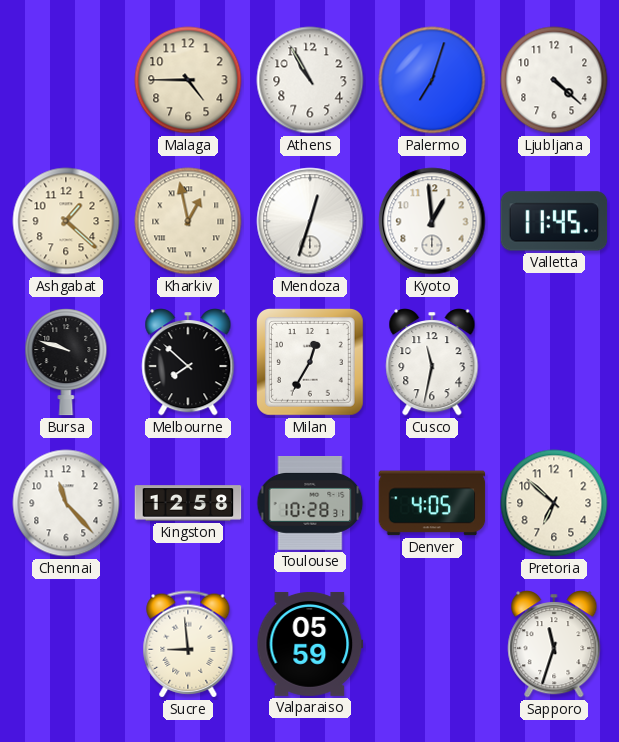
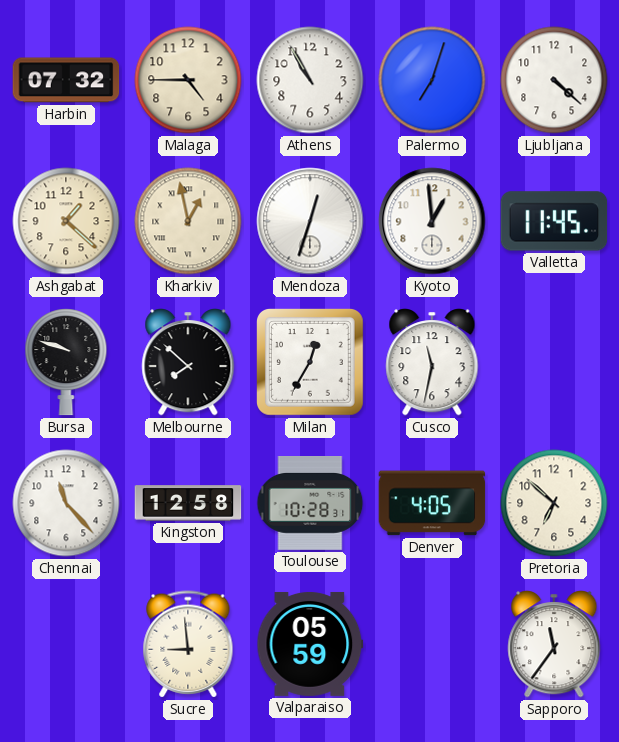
Harbin: none -> 07:32
Sapporo: 11:33 -> 11:36
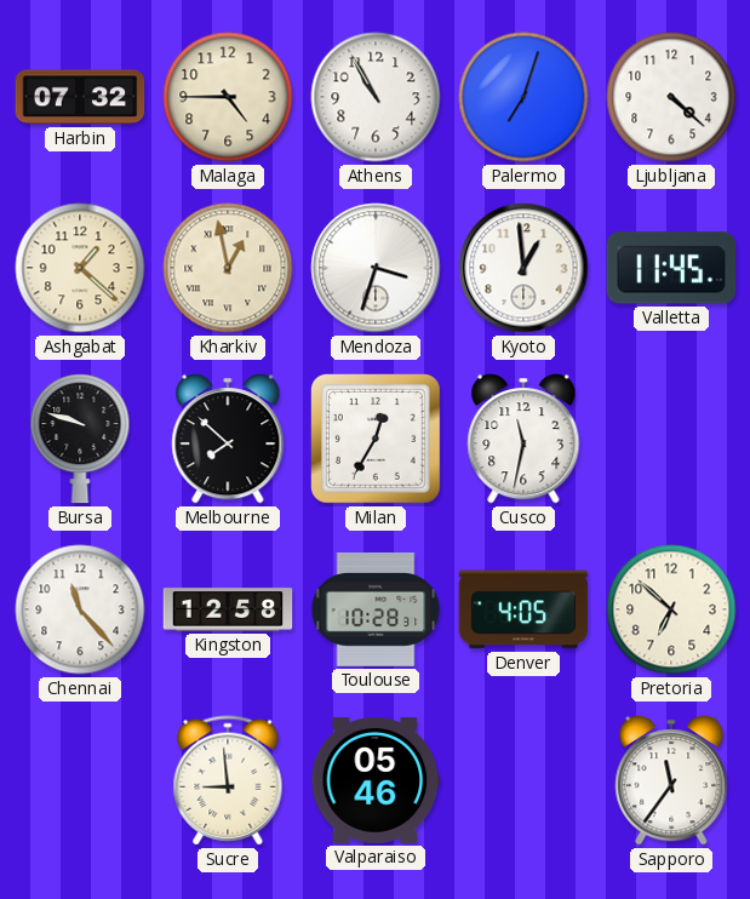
Mendoza: 12:33 -> 3:33
Valparaiso: 05:59 -> 05:46
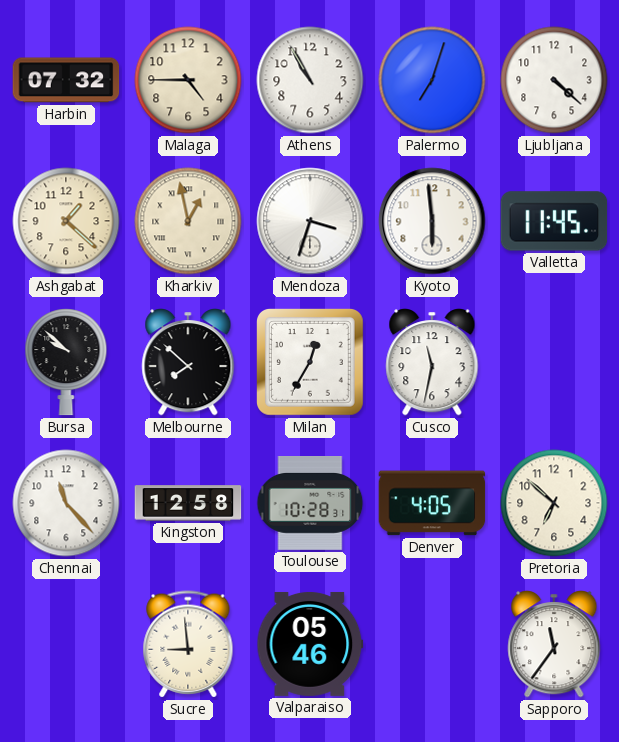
Kyoto: 12:59 -> 5:59
Bursa: 9:48 -> 9:52
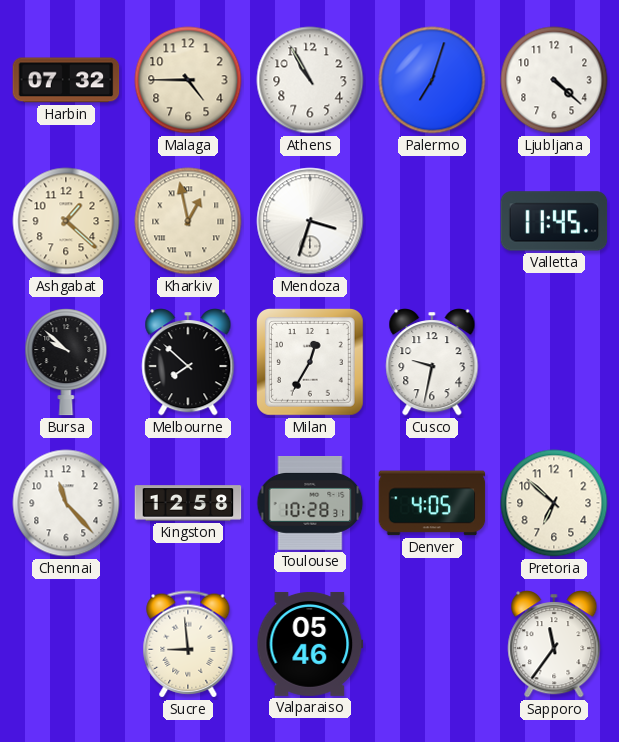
Kyoto: 5:59 -> none
Cusco: 11:32 -> 9:32
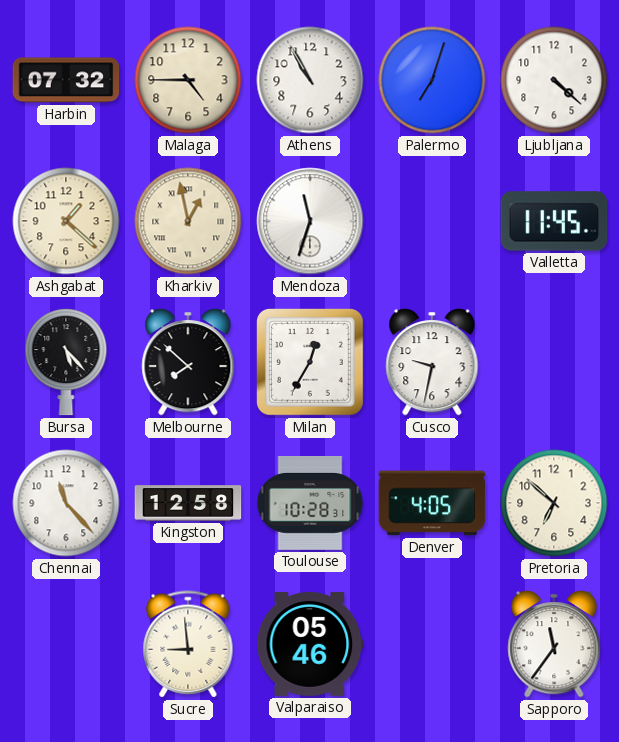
Mendoza: 3:33 -> 11:33
Bursa: 9:52 -> 5:23
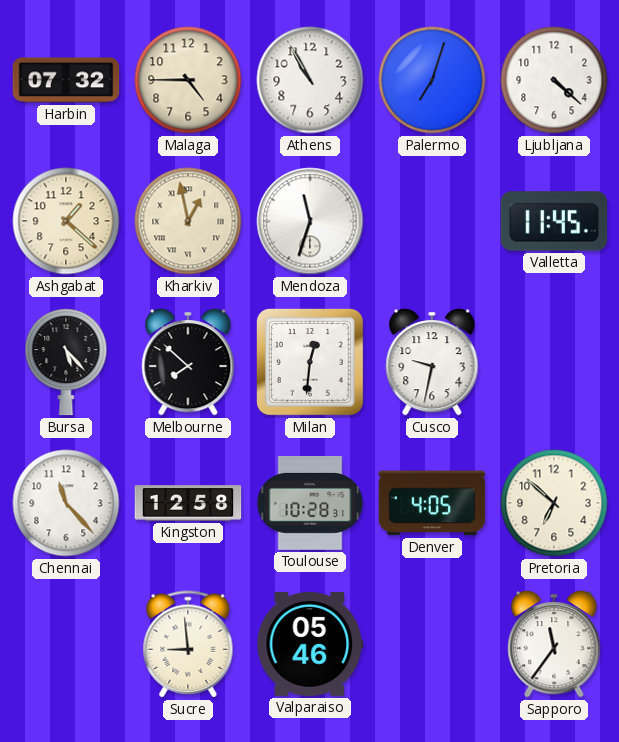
Milan: 12:35 -> 12:31
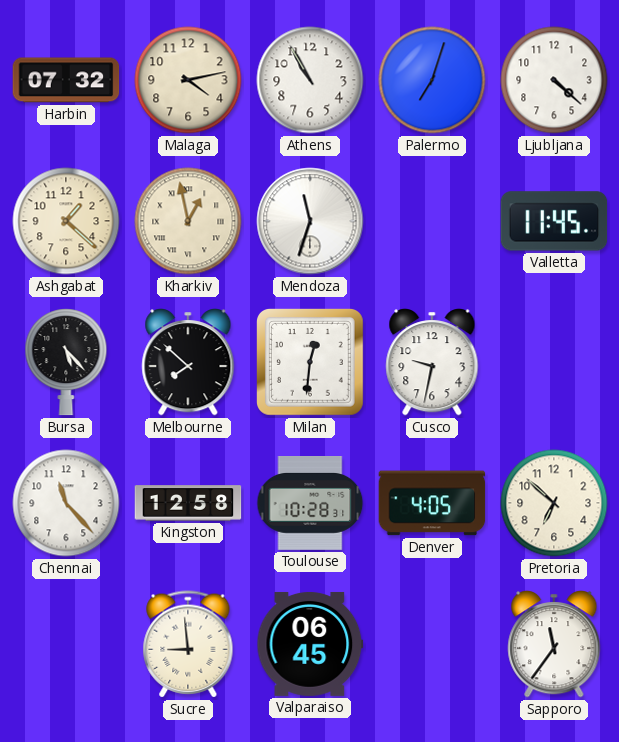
Malaga: 4:45 -> 4:13
Valparaiso: 05:46 -> 06:45
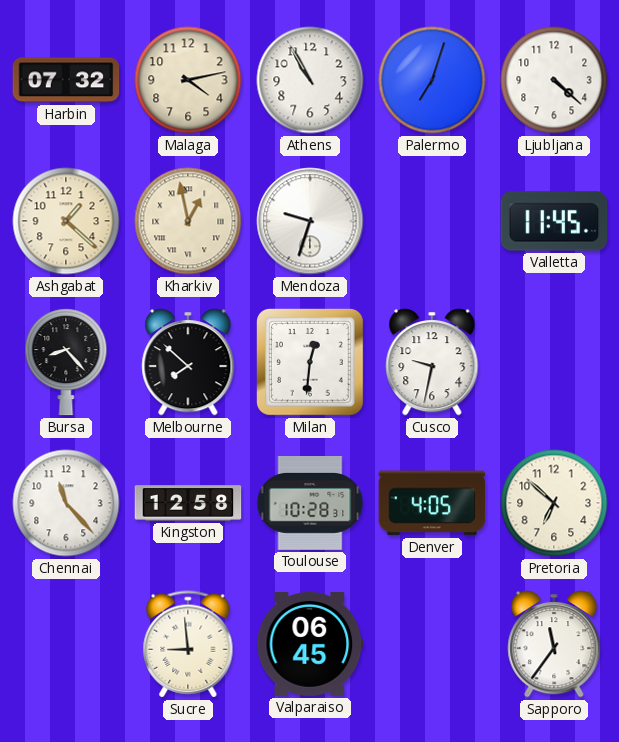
Mendoza: 11:33 -> 9:33
Bursa: 5:23 -> 8:23
